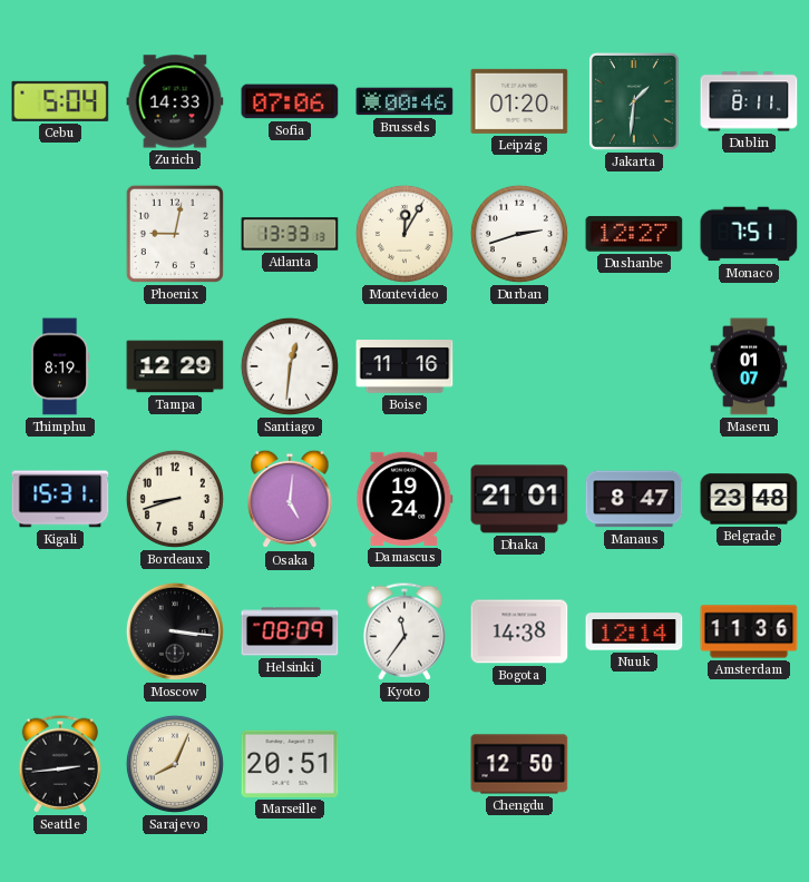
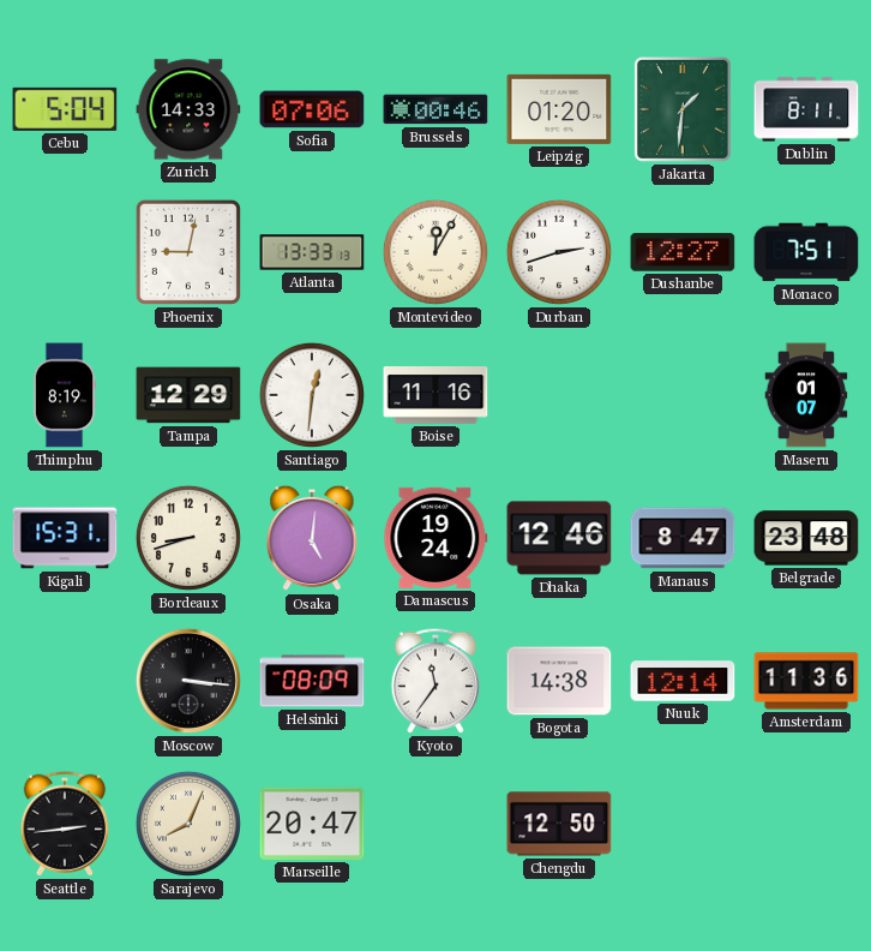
Dhaka: 21:01 -> 12:46
Marseille: 20:51 -> 20:47
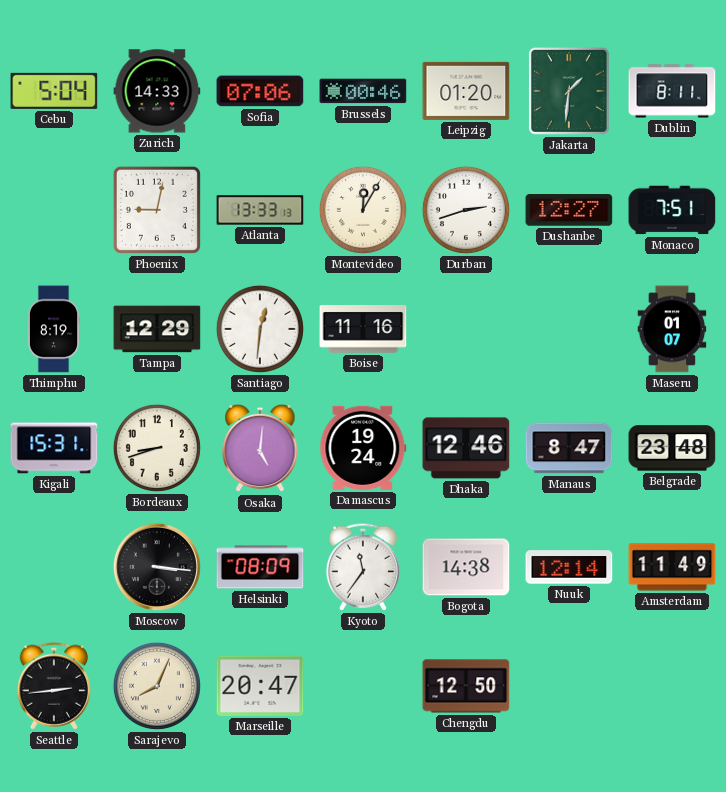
Amsterdam: 11:36 -> 11:49
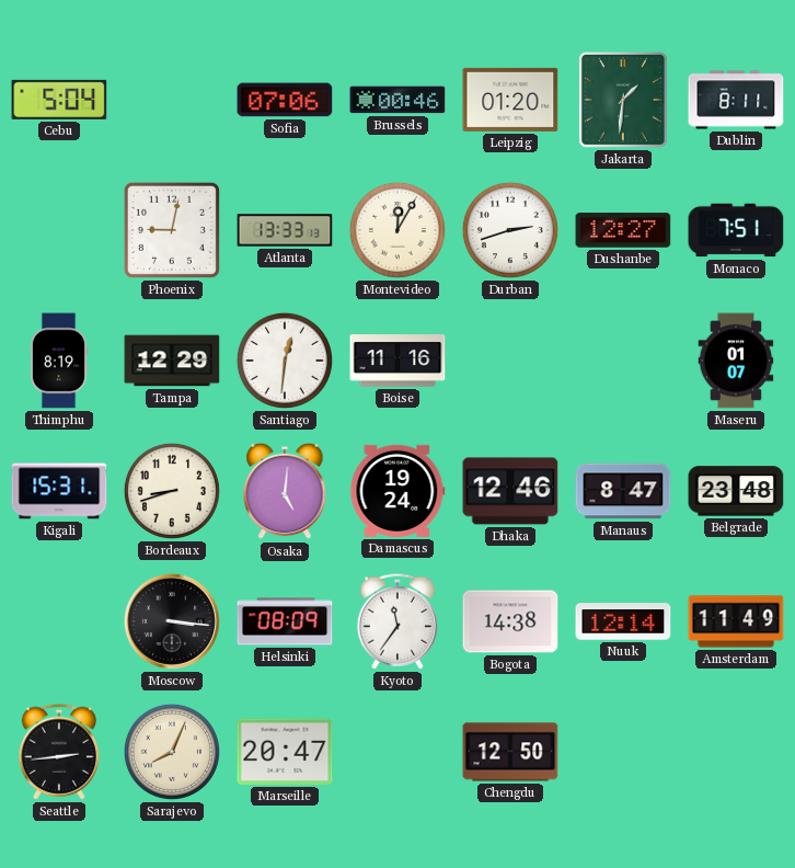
Zurich: 14:33 -> none
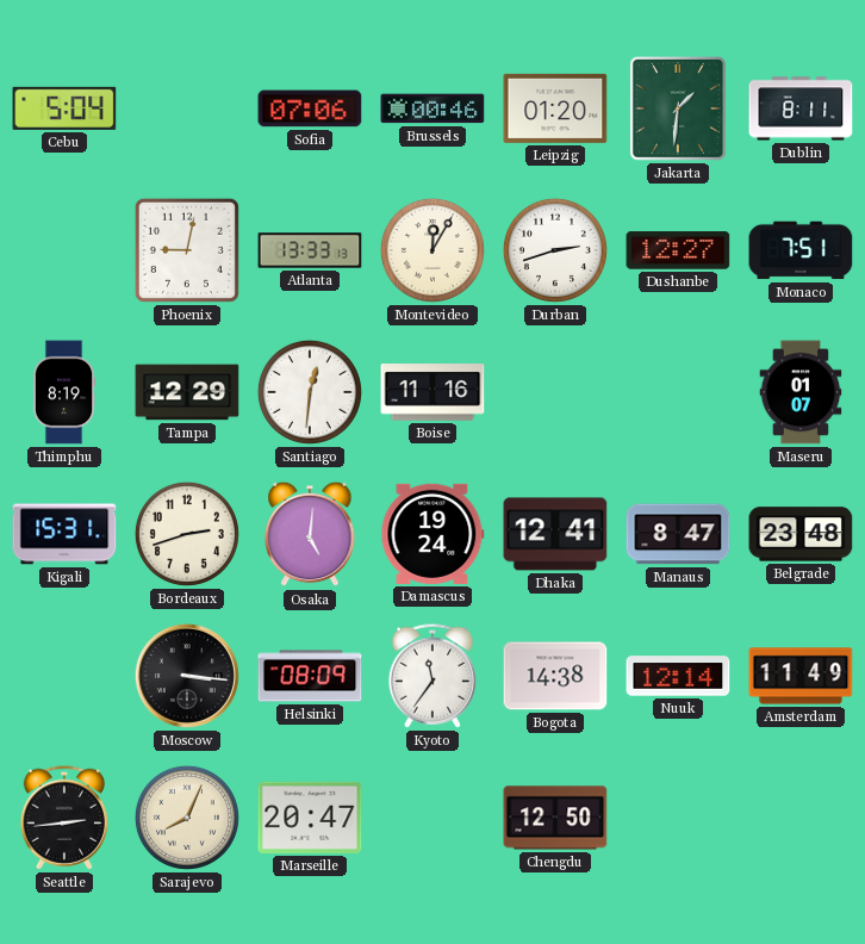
Bordeaux: 8:42 -> 2:42
Dhaka: 12:46 -> 12:41
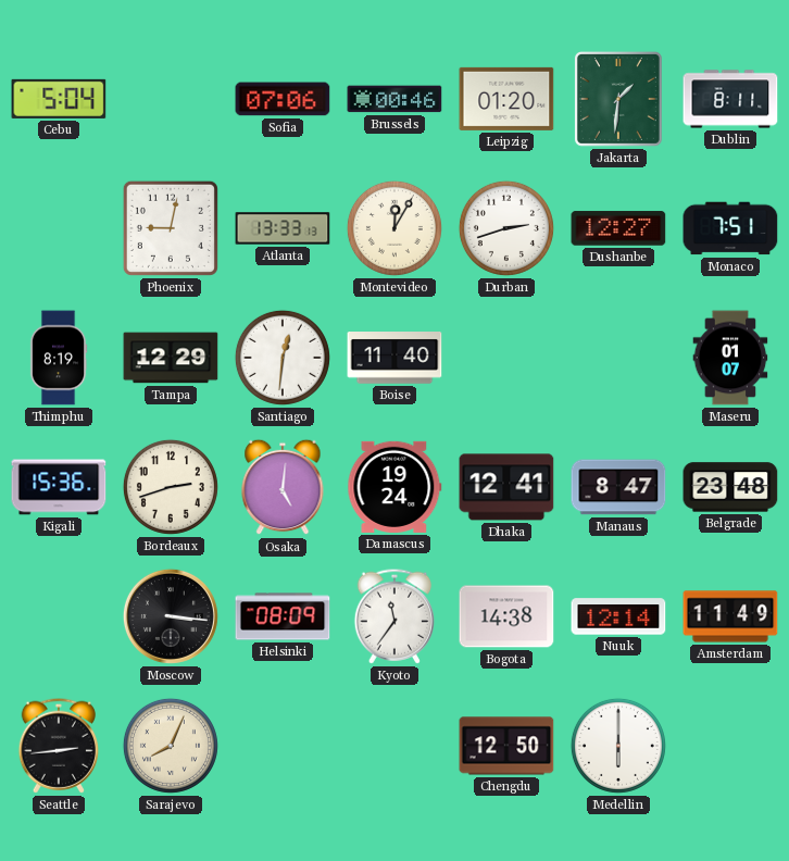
Boise: 11:16 -> 11:40
Kigali: 15:31 -> 15:36
Marseille: 20:47 -> none
Medellin: none -> 6:00
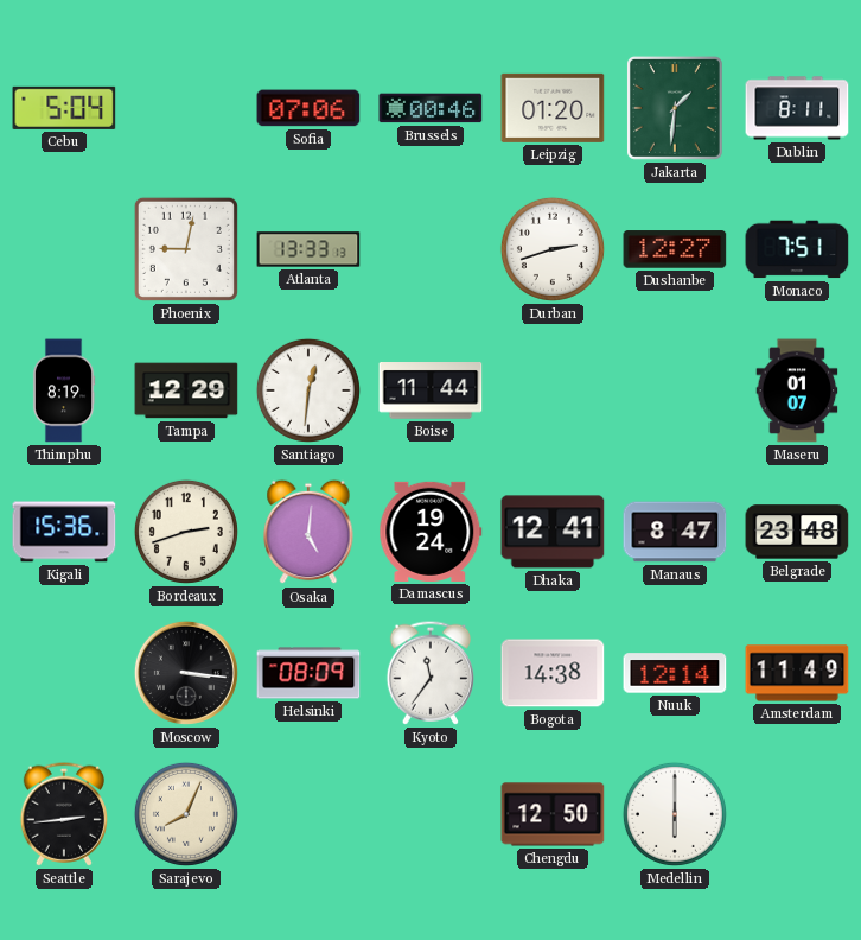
Montevideo: 12:05 -> none
Boise: 11:40 -> 11:44
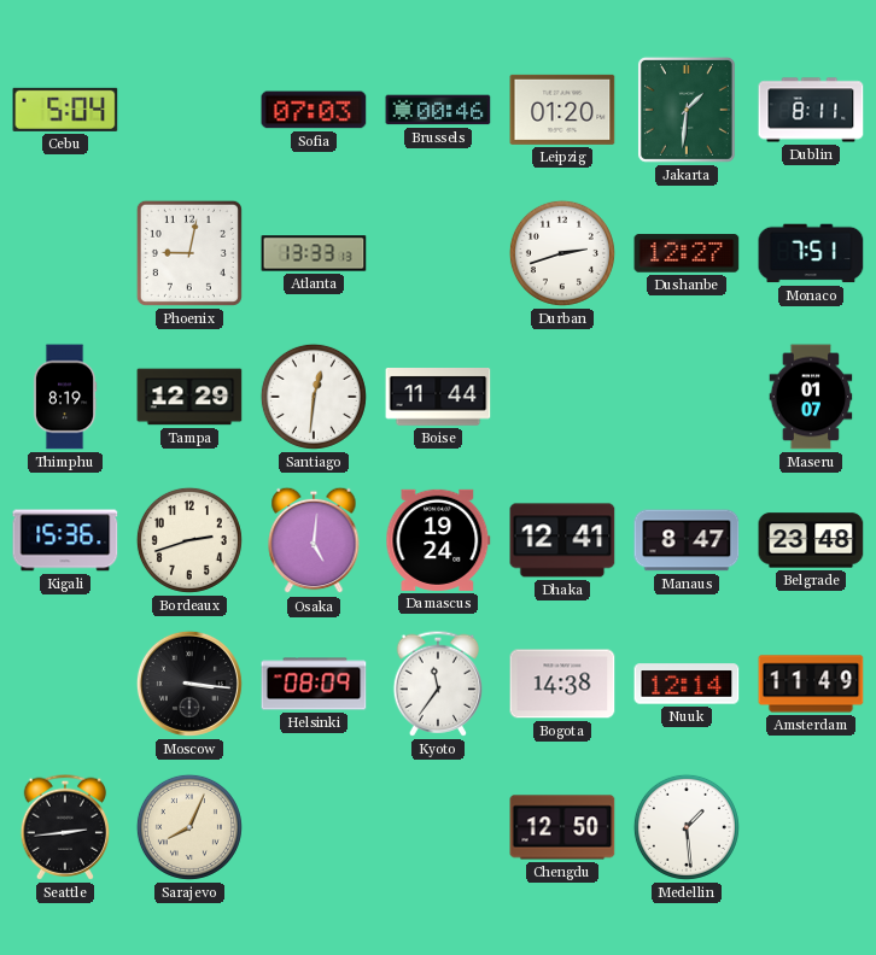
Sofia: 07:06 -> 07:03
Medellin: 6:00 -> 1:29
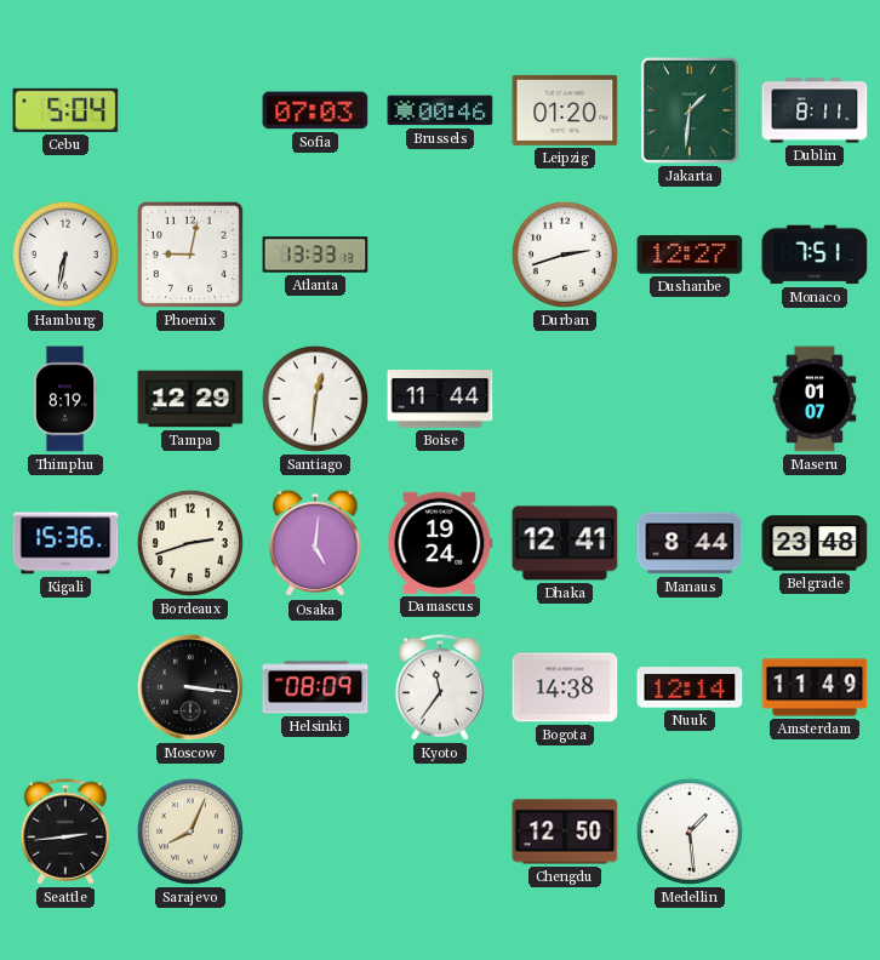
Hamburg: none -> 6:32
Manaus: 8:47 -> 8:44
